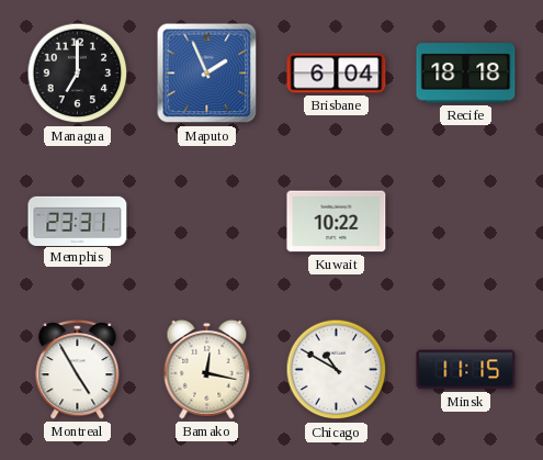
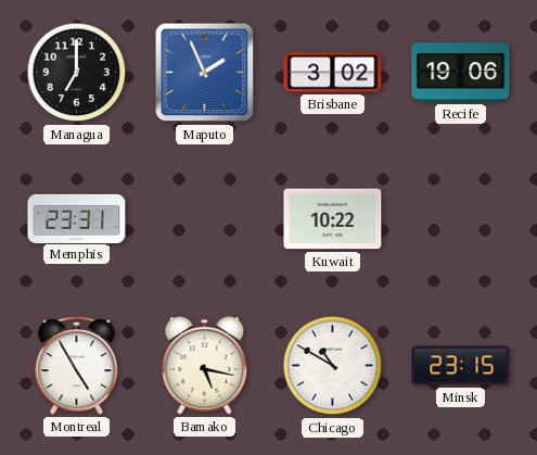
Brisbane: 6:04 -> 3:02
Recife: 18:18 -> 19:06
Bamako: 12:17 -> 5:17
Minsk: 11:15 -> 23:15
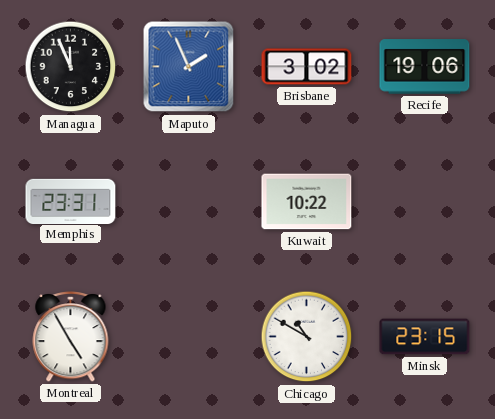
Managua: 7:00 -> 11:56
Bamako: 5:17 -> none
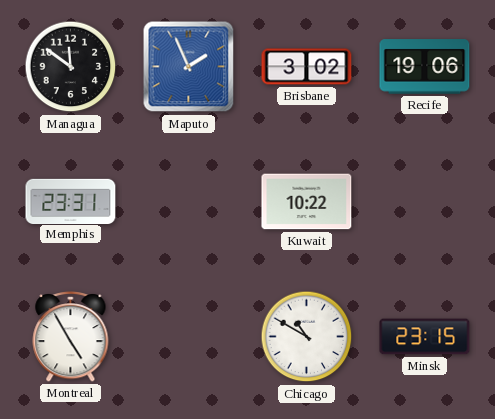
Managua: 11:56 -> 11:51
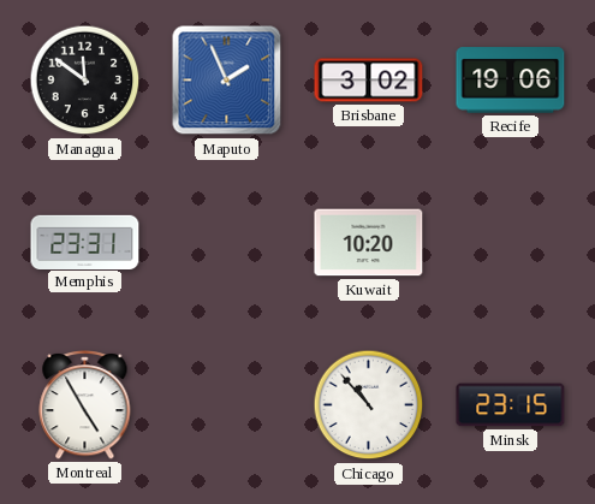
Kuwait: 10:22 -> 10:20
Chicago: 10:50 -> 10:53
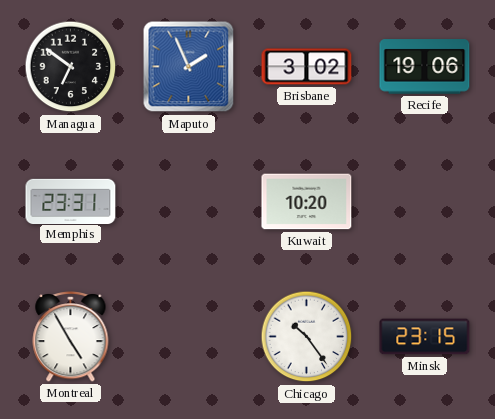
Managua: 11:51 -> 6:51
Chicago: 10:53 -> 10:24
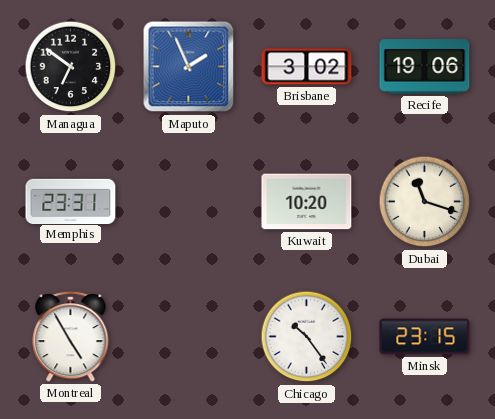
Dubai: none -> 11:18
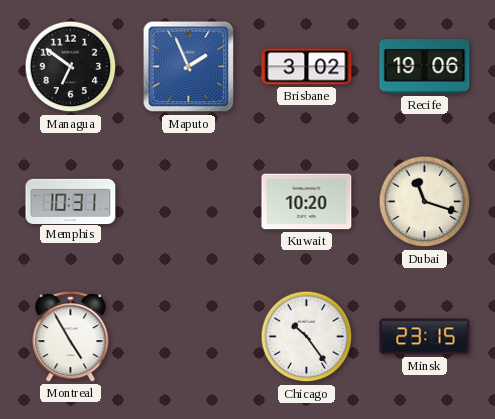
Memphis: 23:31 -> 10:31
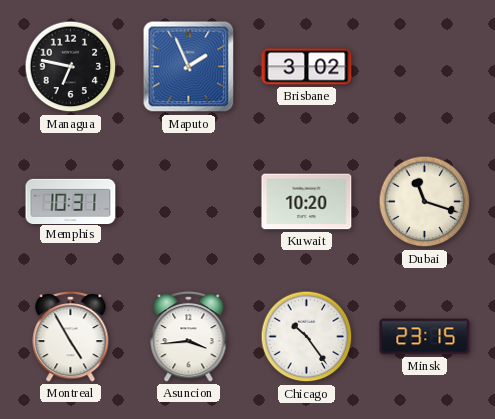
Managua: 6:51 -> 6:47
Recife: 19:06 -> none
Asuncion: none -> 3:44
